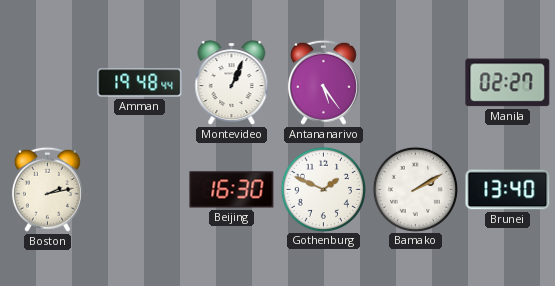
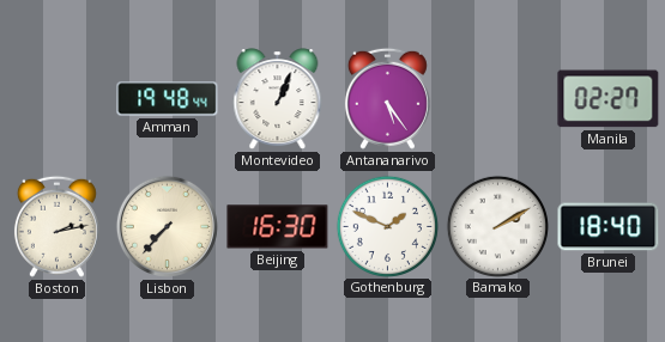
Lisbon: none -> 7:37
Brunei: 13:40 -> 18:40
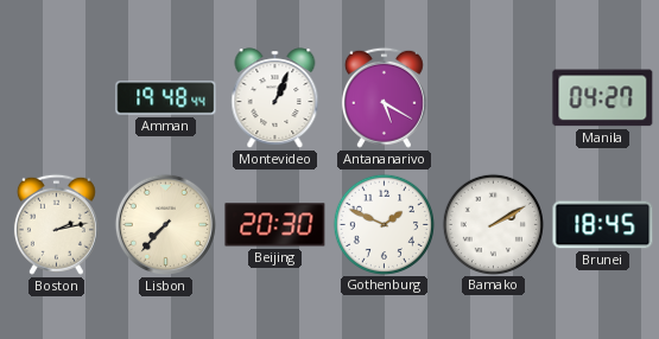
Antananarivo: 5:24 -> 5:20
Manila: 02:27 -> 04:27
Beijing: 16:30 -> 20:30
Brunei: 18:40 -> 18:45
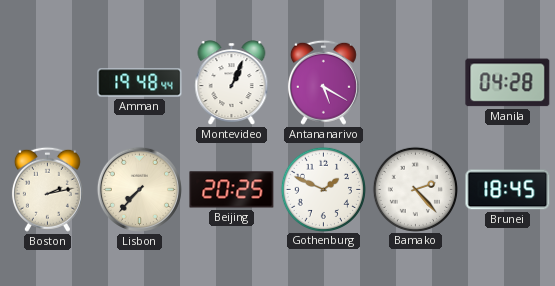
Manila: 04:27 -> 04:28
Beijing: 20:30 -> 20:25
Bamako: 2:10 -> 2:23
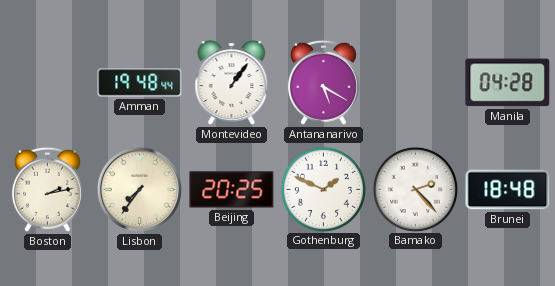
Montevideo: 1:04 -> 1:06
Lisbon: 7:37 -> 7:36
Brunei: 18:45 -> 18:48
